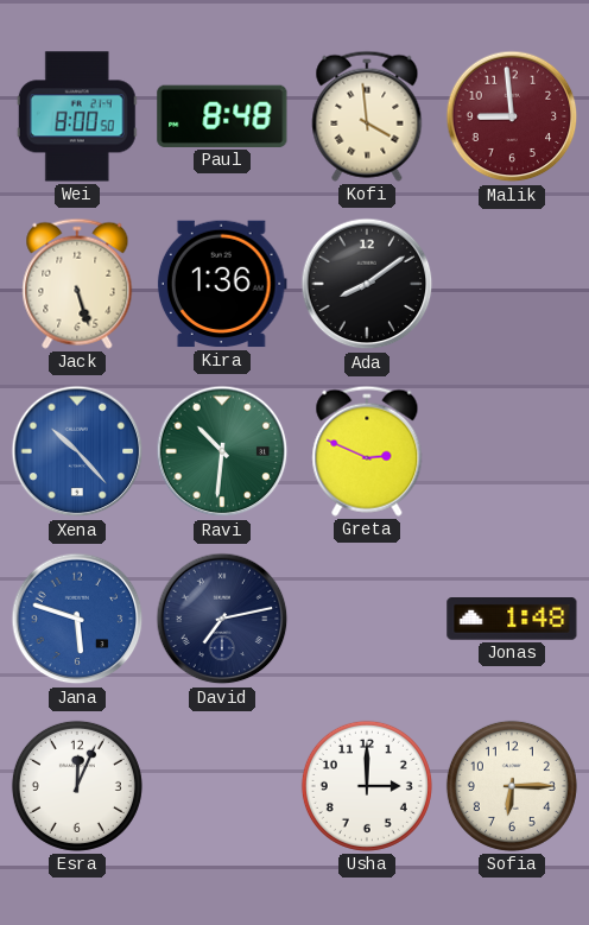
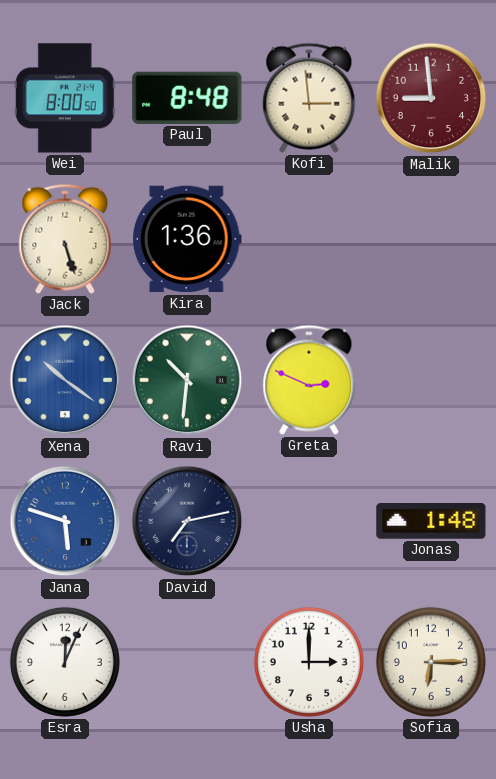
Kofi: 3:59 -> 2:59
Ada: 8:09 -> none
Xena: 10:23 -> 10:21
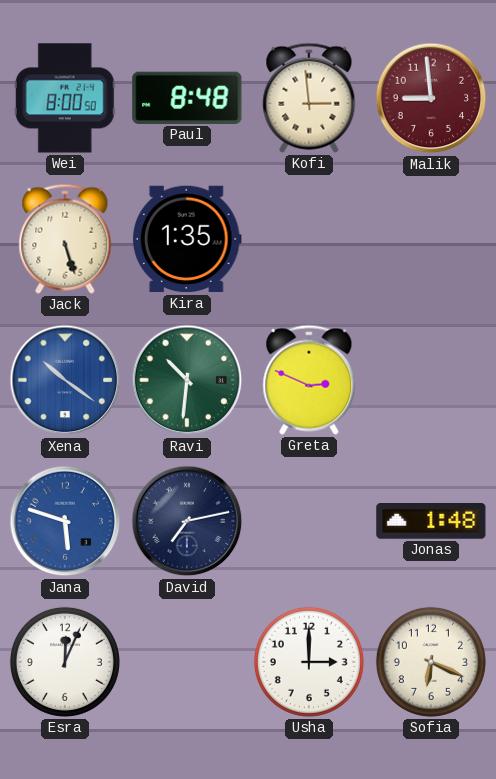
Kira: 1:36 -> 1:35
Sofia: 6:15 -> 6:19
